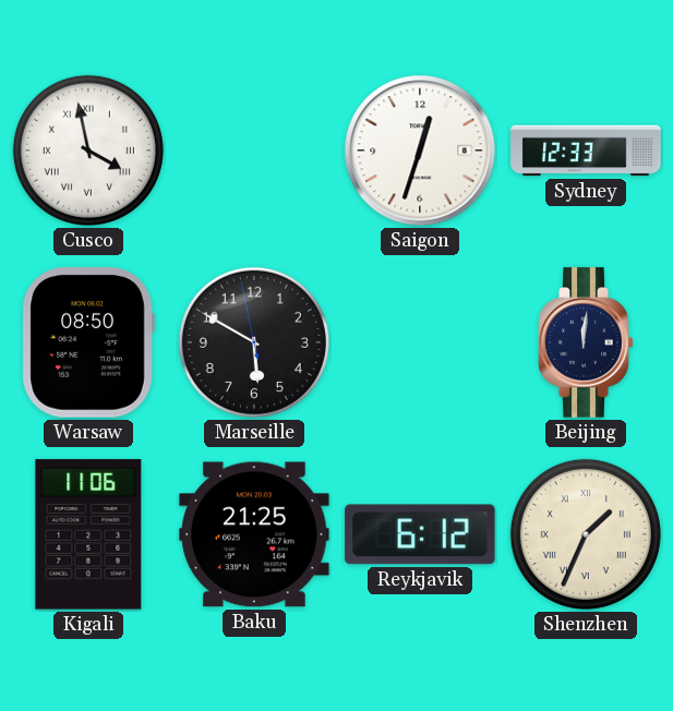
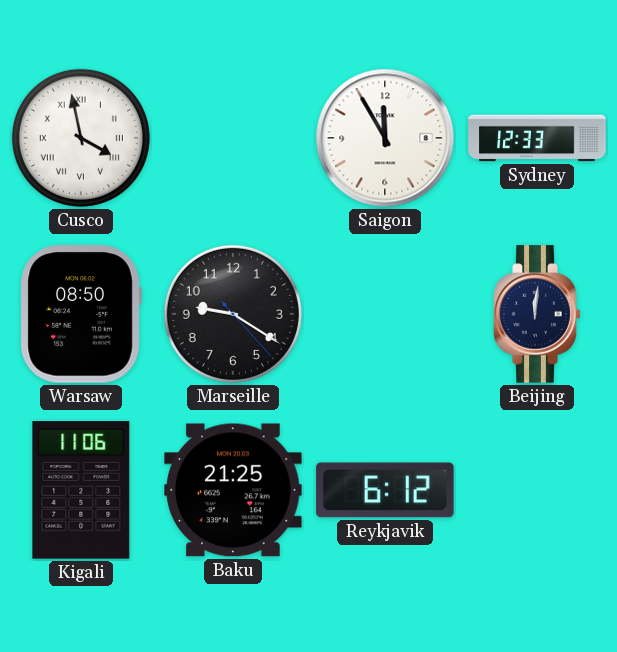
Saigon: 12:33 -> 11:55
Marseille: 5:49 -> 9:20
Shenzhen: 1:34 -> none
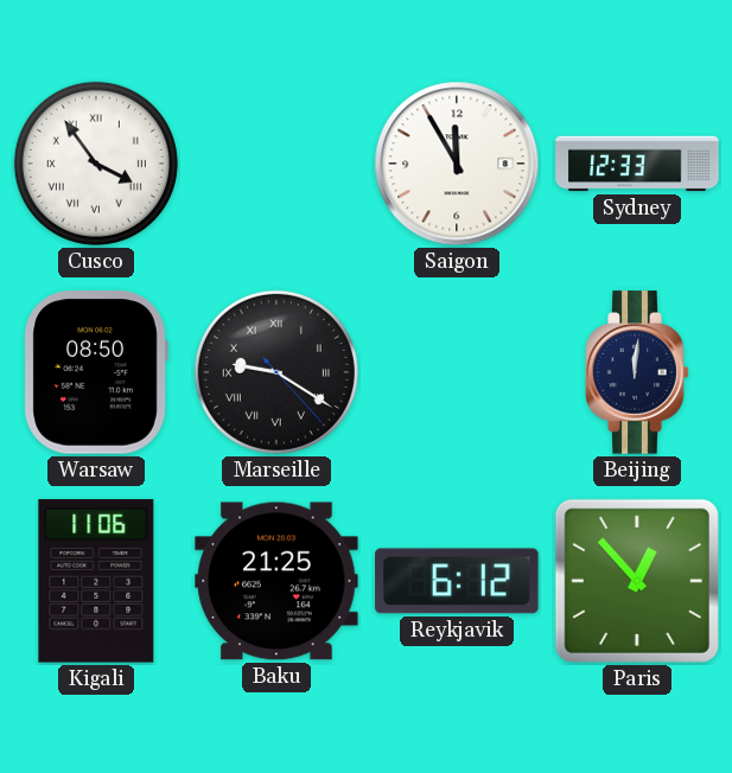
Cusco: 3:58 -> 3:54
Marseille numerals: Arabic -> Roman
Paris: none -> 12:53
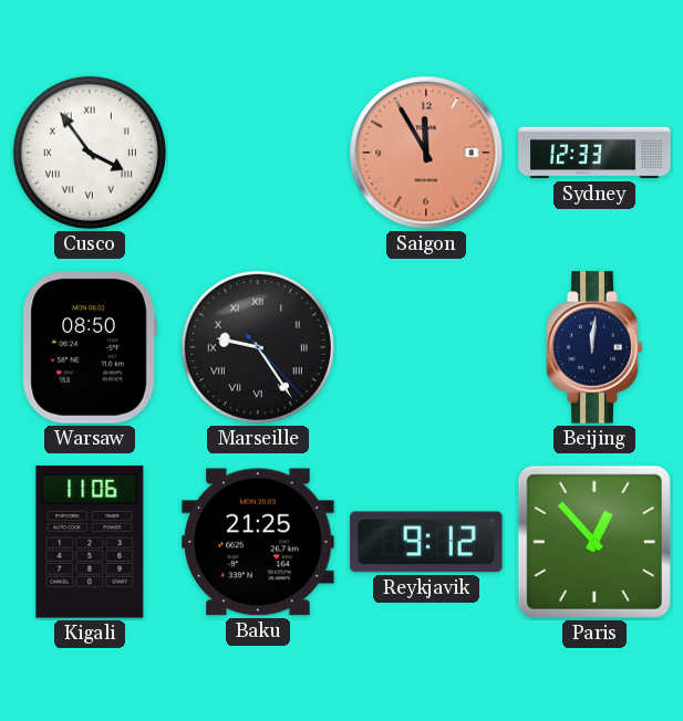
Saigon dial: white -> salmon
Marseille: 9:20 -> 9:24
Reykjavik: 6:12 -> 9:12
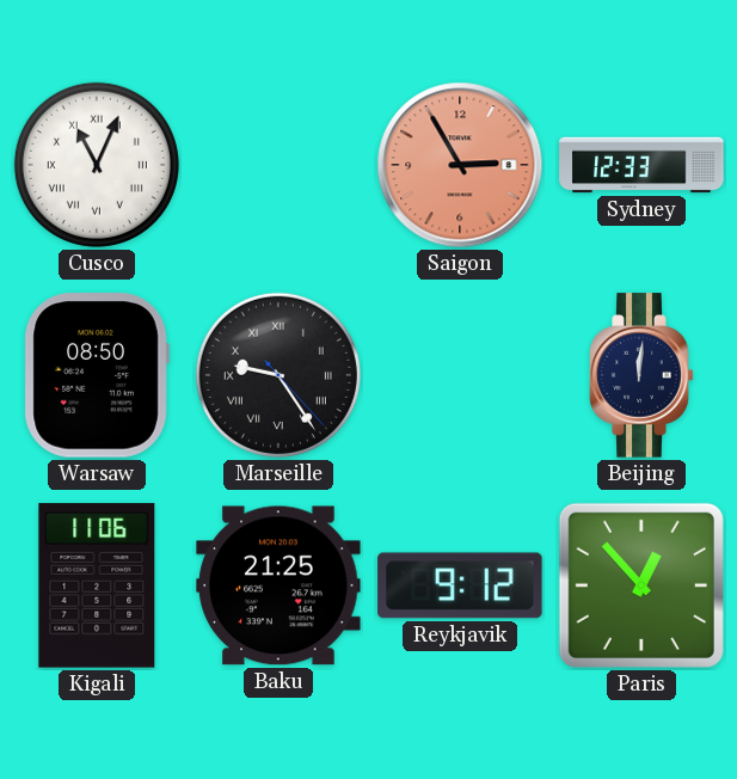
Cusco: 3:54 -> 11:04
Saigon: 11:55 -> 2:55
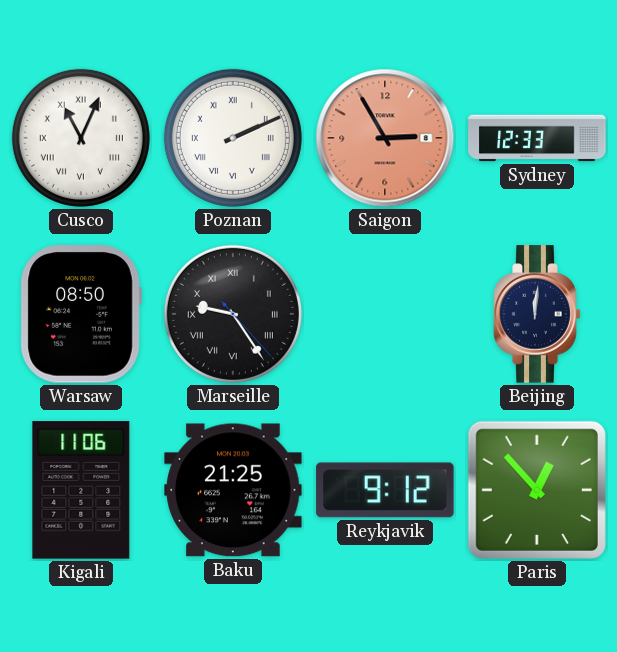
Poznan: none -> 2:11
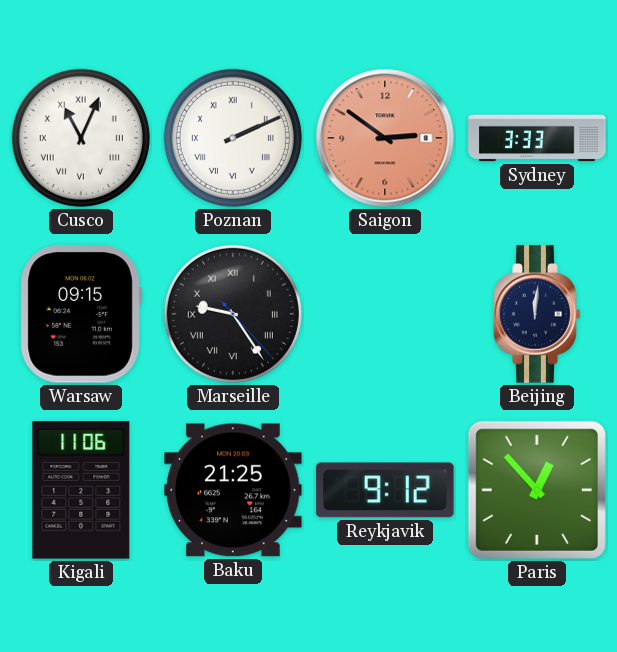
Saigon: 2:55 -> 2:51
Sydney: 12:33 -> 3:33
Warsaw: 08:50 -> 09:15
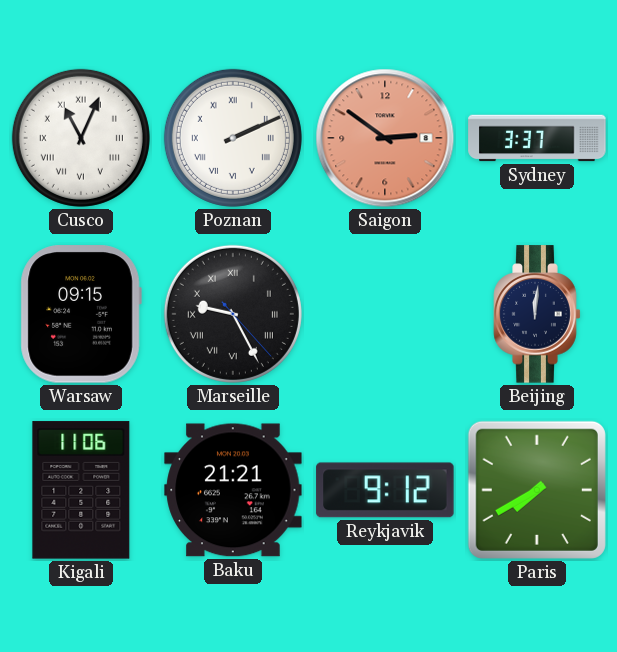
Sydney: 3:33 -> 3:37
Marseille: 9:24 -> 9:25
Baku: 21:25 -> 21:21
Paris: 12:53 -> 7:40
